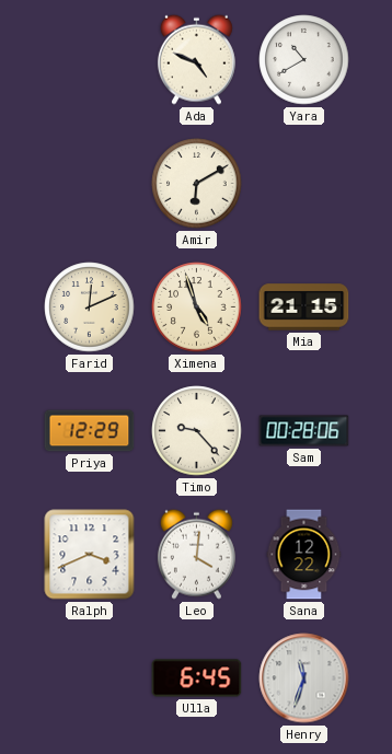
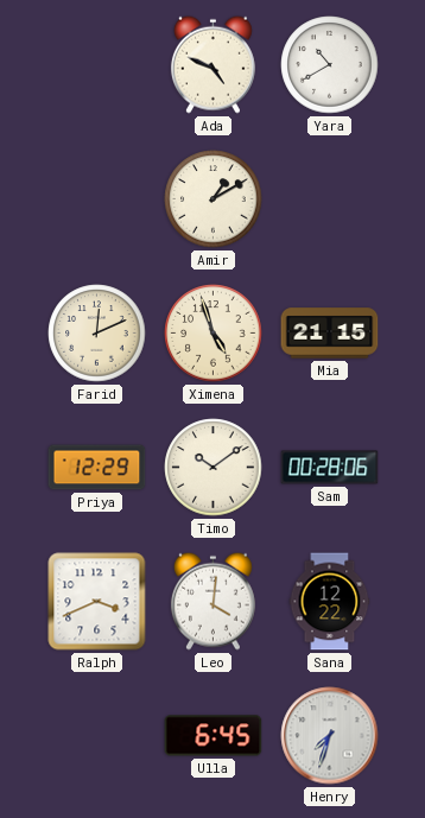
Amir: 6:10 -> 1:10
Timo: 9:23 -> 10:09
Henry: 11:33 -> 7:33
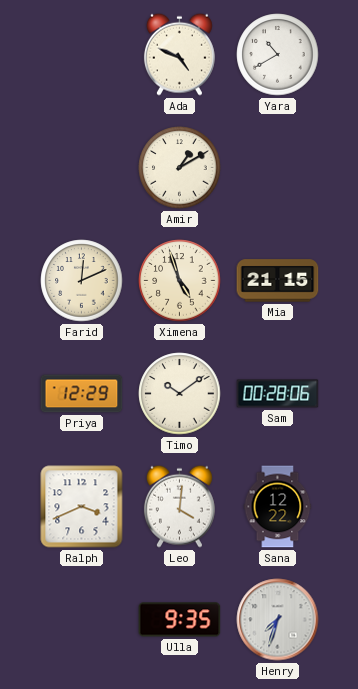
Ulla: 6:45 -> 9:35
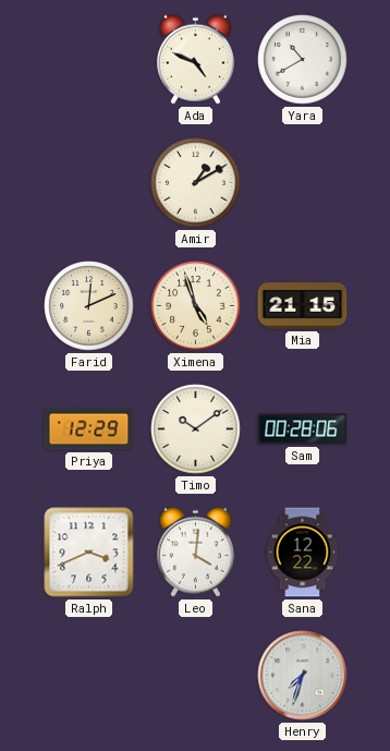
Ulla: 9:35 -> none
